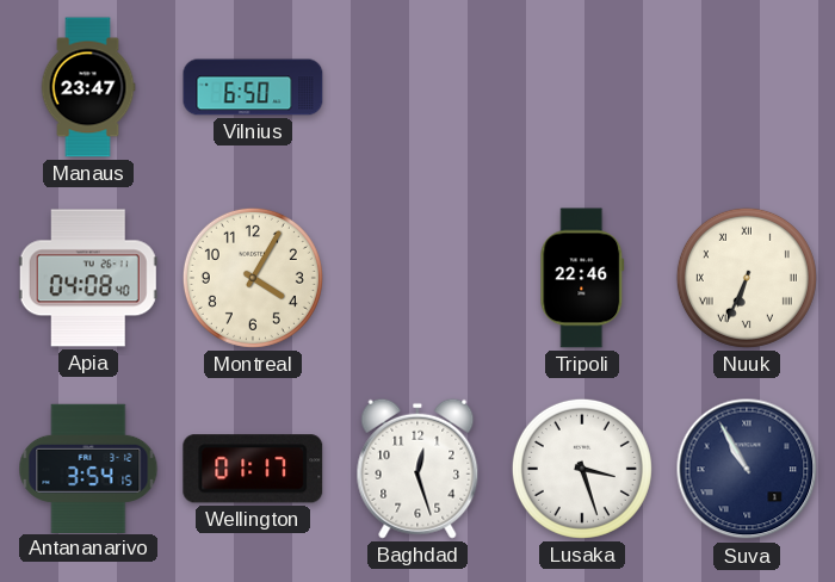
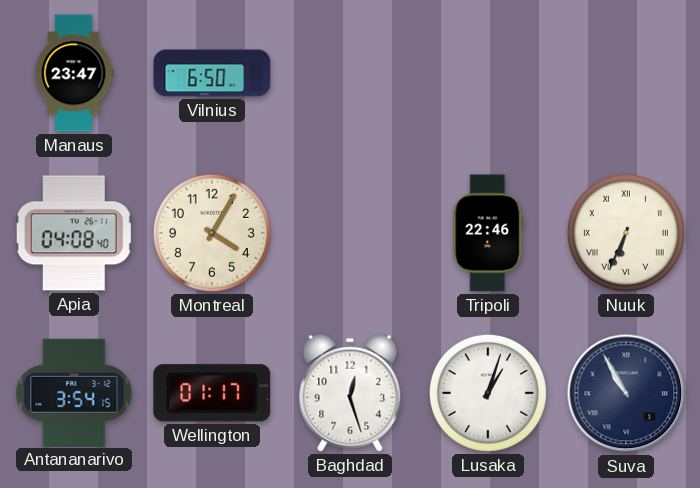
Lusaka: 3:27 -> 1:03
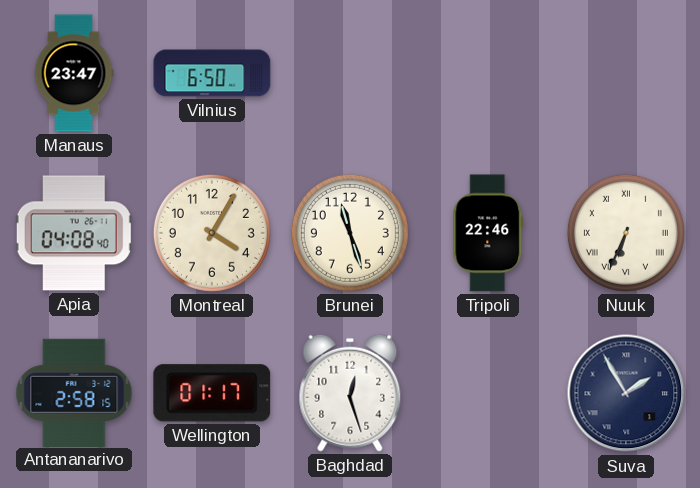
Brunei: none -> 11:27
Antananarivo: 3:54 -> 2:58
Lusaka: 1:03 -> none
Suva: 10:55 -> 1:55
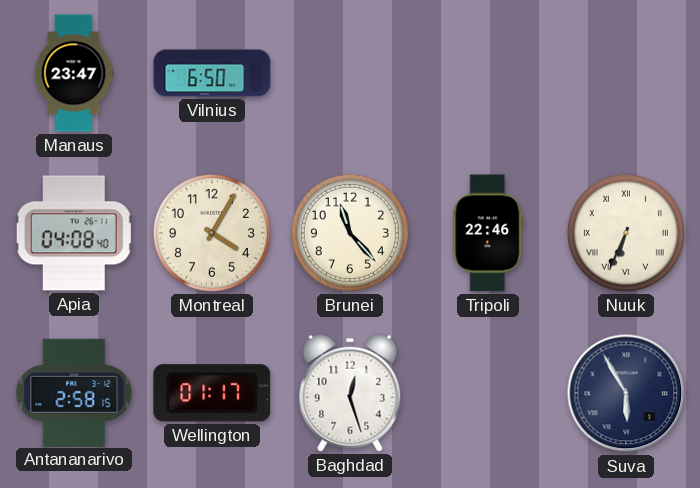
Brunei: 11:27 -> 11:23
Suva: 1:55 -> 5:55
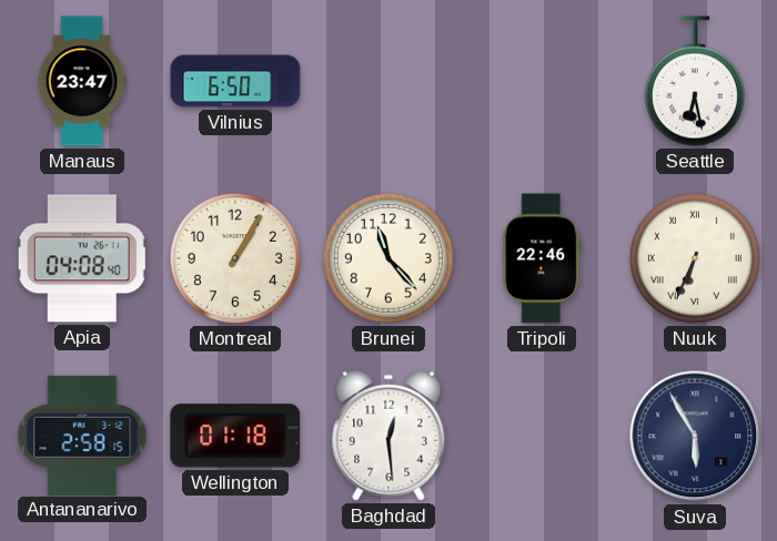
Seattle: none -> 6:28
Montreal: 4:05 -> 1:05
Wellington: 01:17 -> 01:18
Baghdad: 12:27 -> 12:29
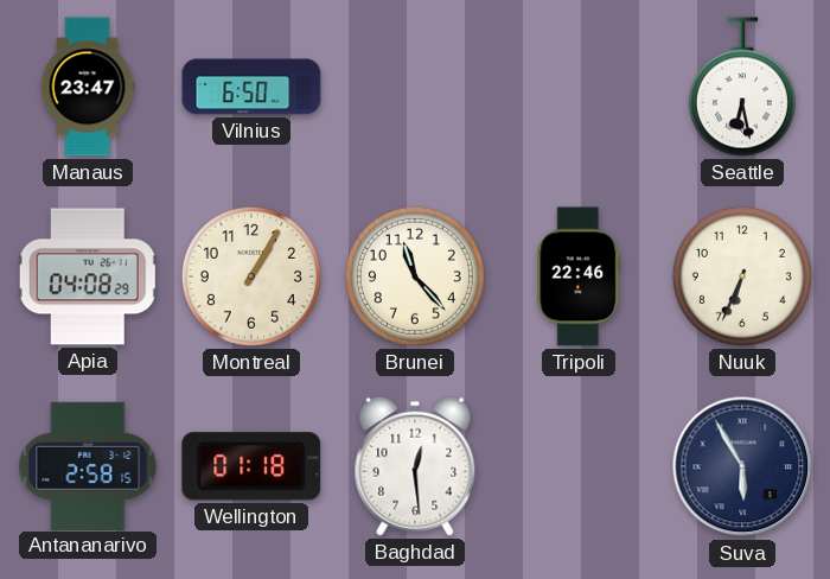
Apia: 04:08:40 -> 04:08:29
Nuuk numerals: Roman -> Arabic
